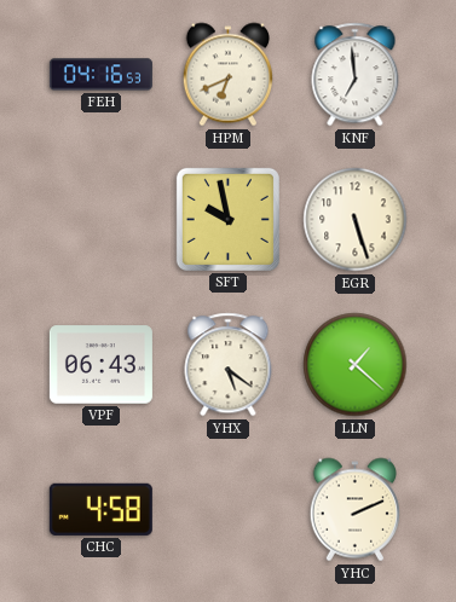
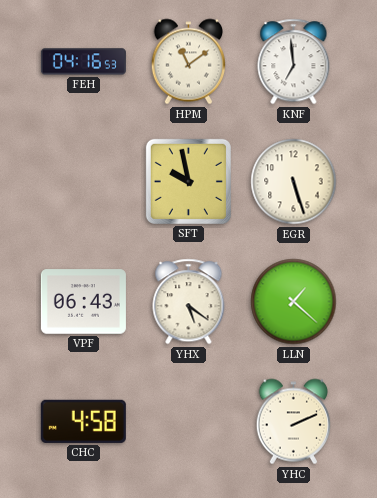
HPM: 6:41 -> 11:09
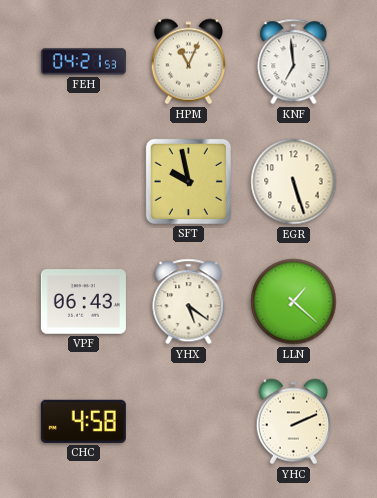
FEH: 04:16 -> 04:21
HPM: 11:09 -> 11:04
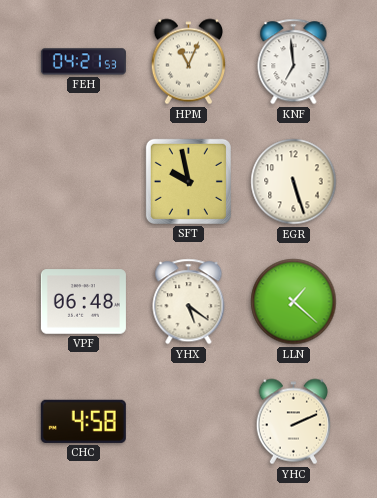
VPF: 06:43 -> 06:48
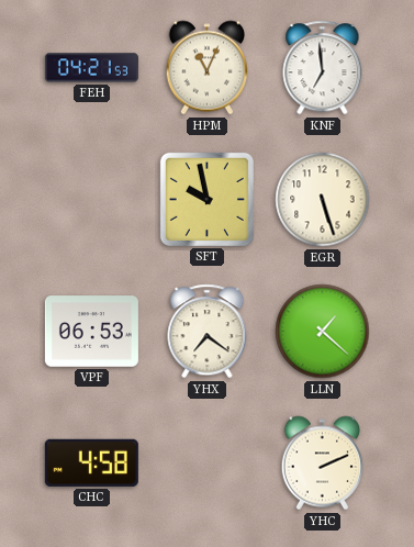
VPF: 06:48 -> 06:53
YHX: 5:21 -> 7:21
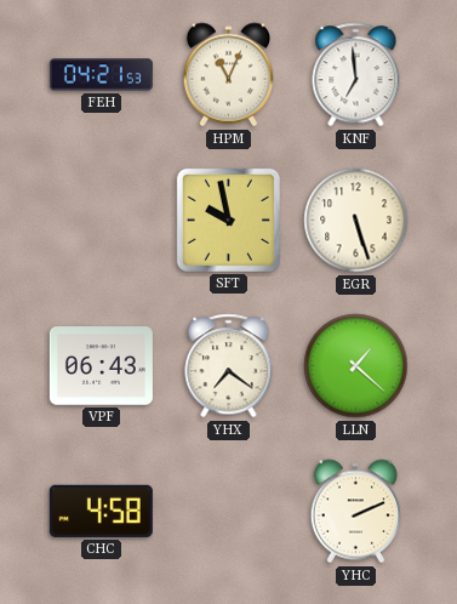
VPF: 06:53 -> 06:43
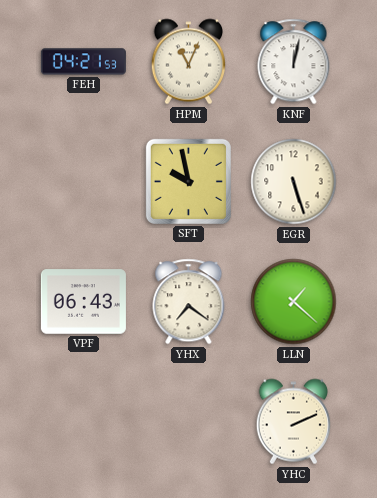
KNF: 6:59 -> 12:02
CHC: 4:58 -> none
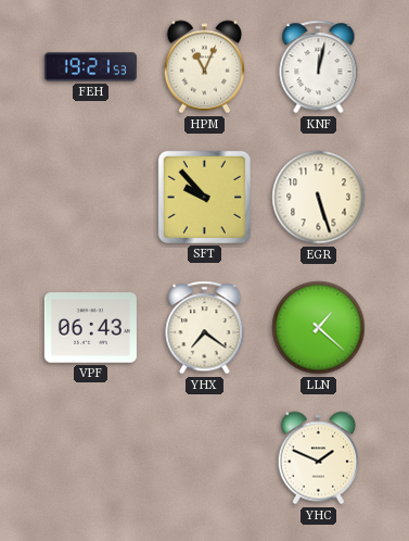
FEH: 04:21 -> 19:21
SFT: 9:58 -> 9:53
YHC: 2:11 -> 1:49
